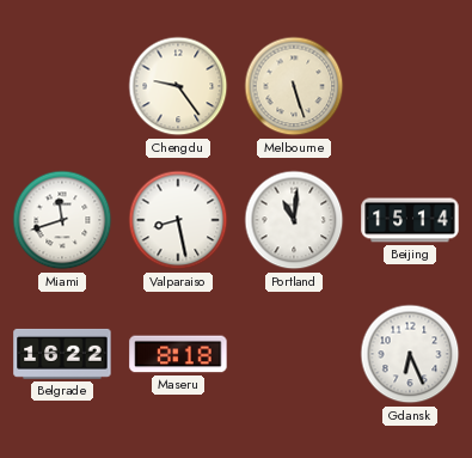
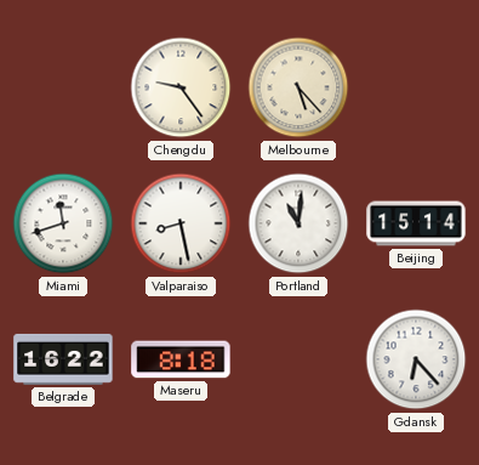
Melbourne: 5:27 -> 5:23
Gdansk: 6:26 -> 6:23
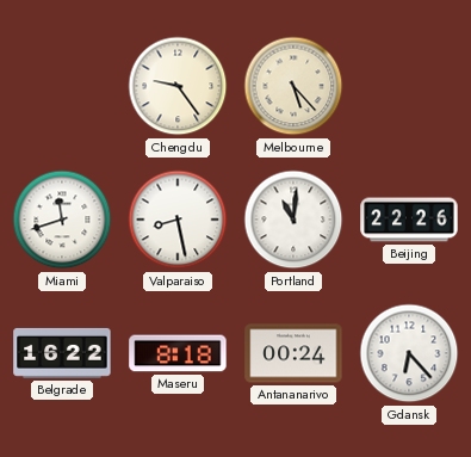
Beijing: 15:14 -> 22:26
Antananarivo: none -> 00:24
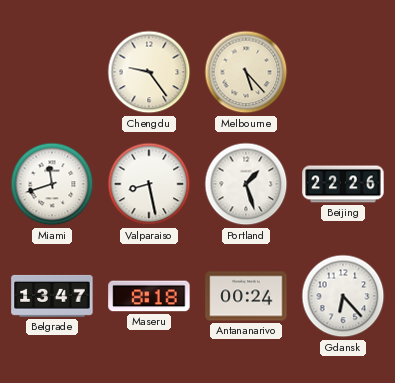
Portland: 11:01 -> 1:27
Belgrade: 16:22 -> 13:47
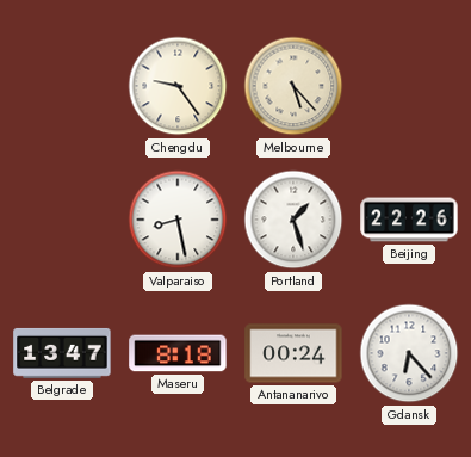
Miami: 11:42 -> none
